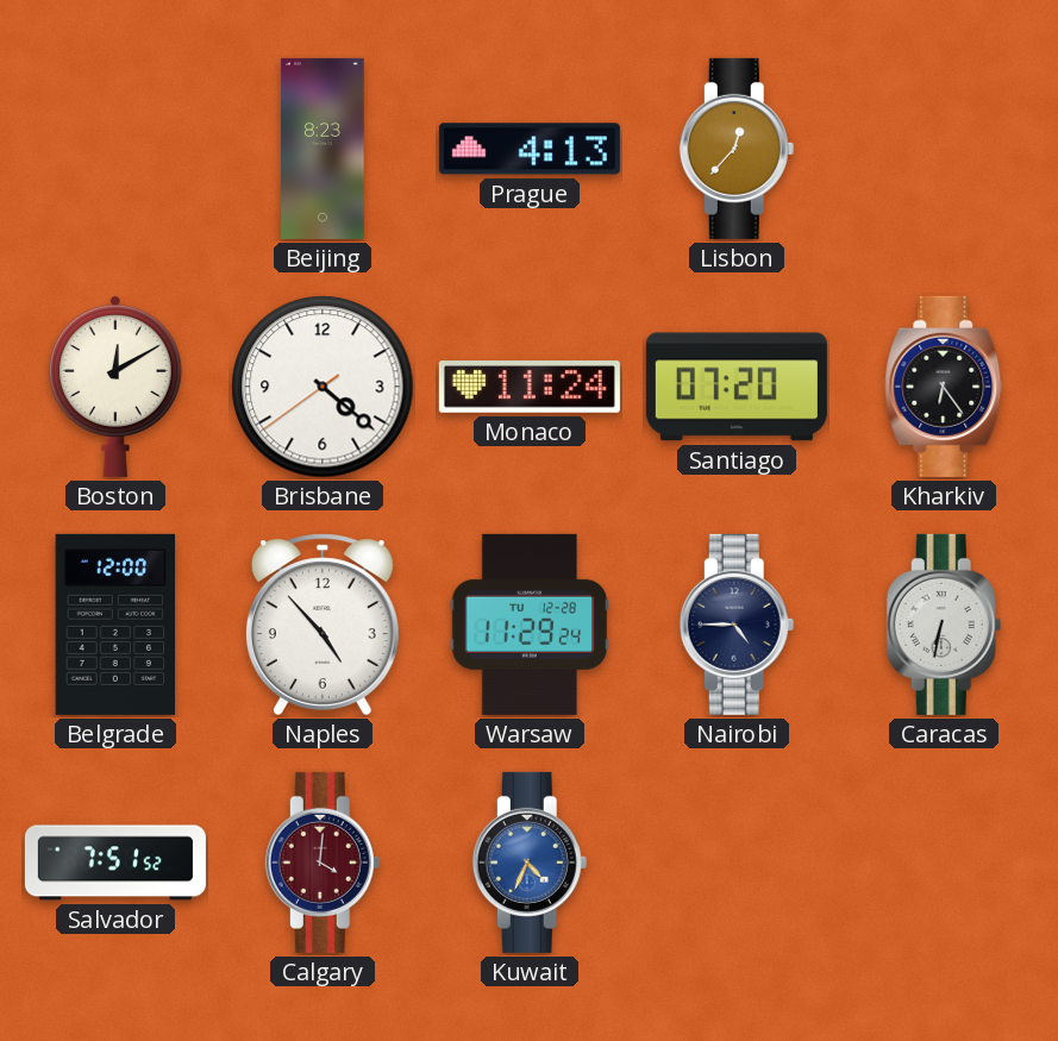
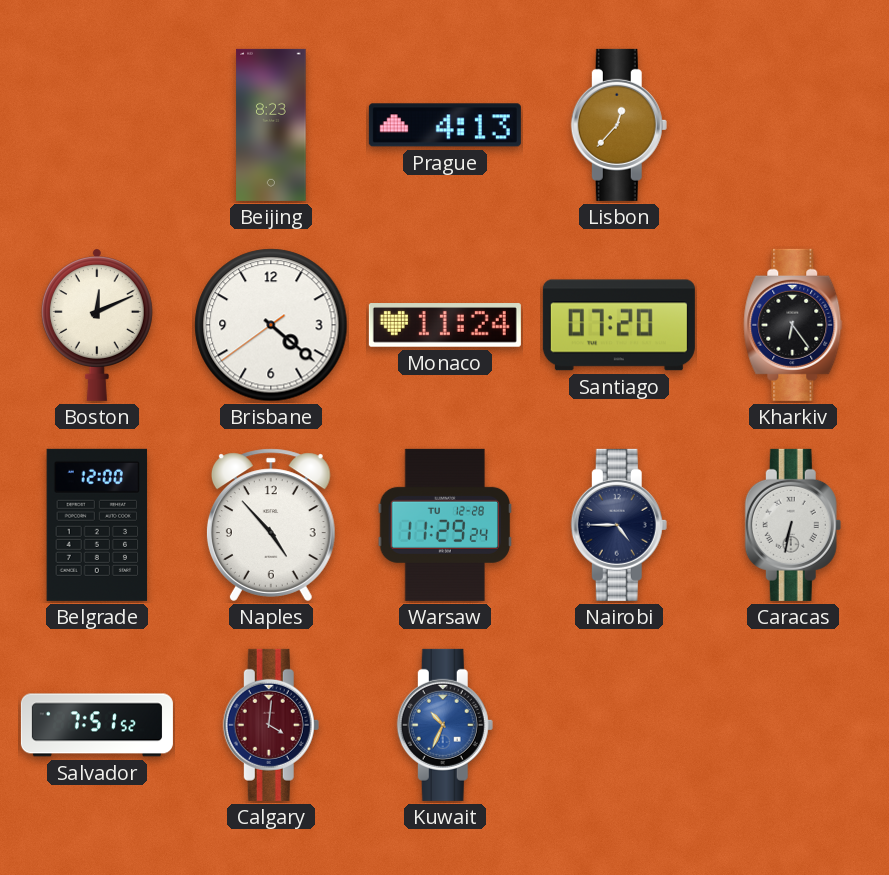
Boston: 12:10 -> 12:11
Kuwait: 4:34 -> 10:34
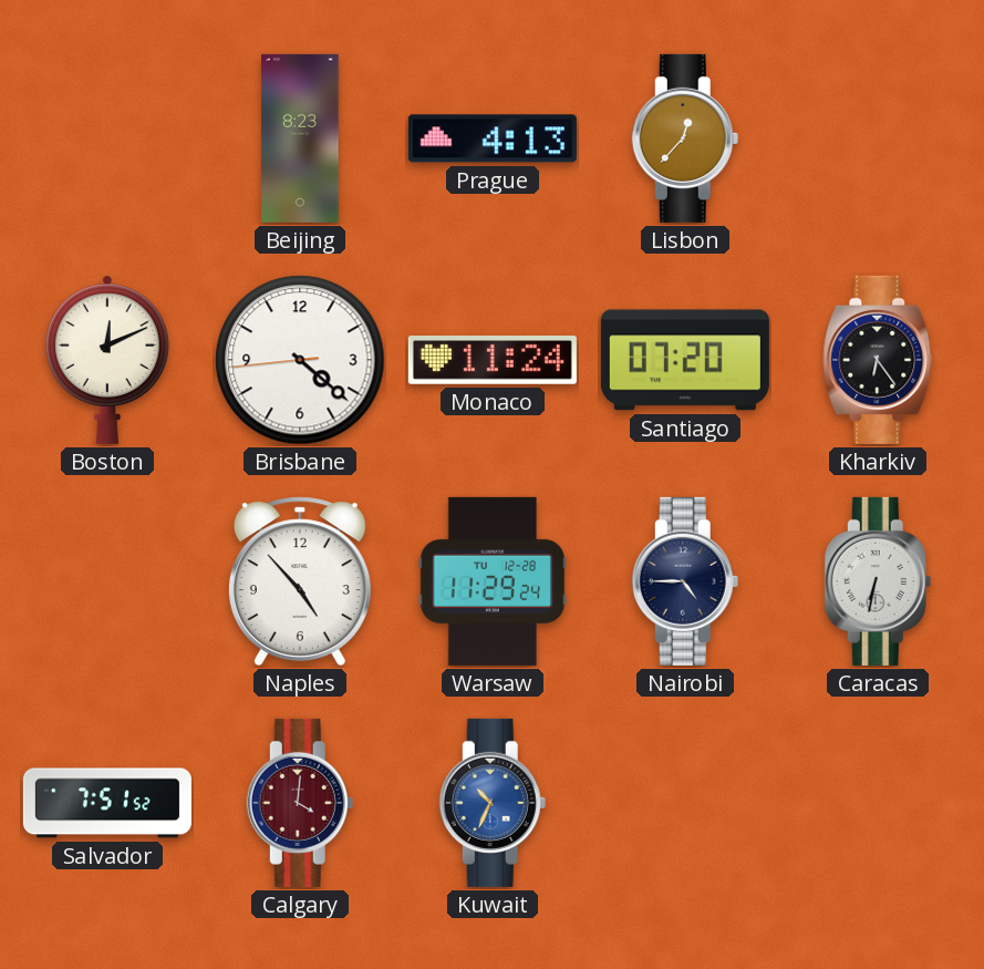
Brisbane: 4:21:39 -> 4:21:44
Belgrade: 12:00 -> none
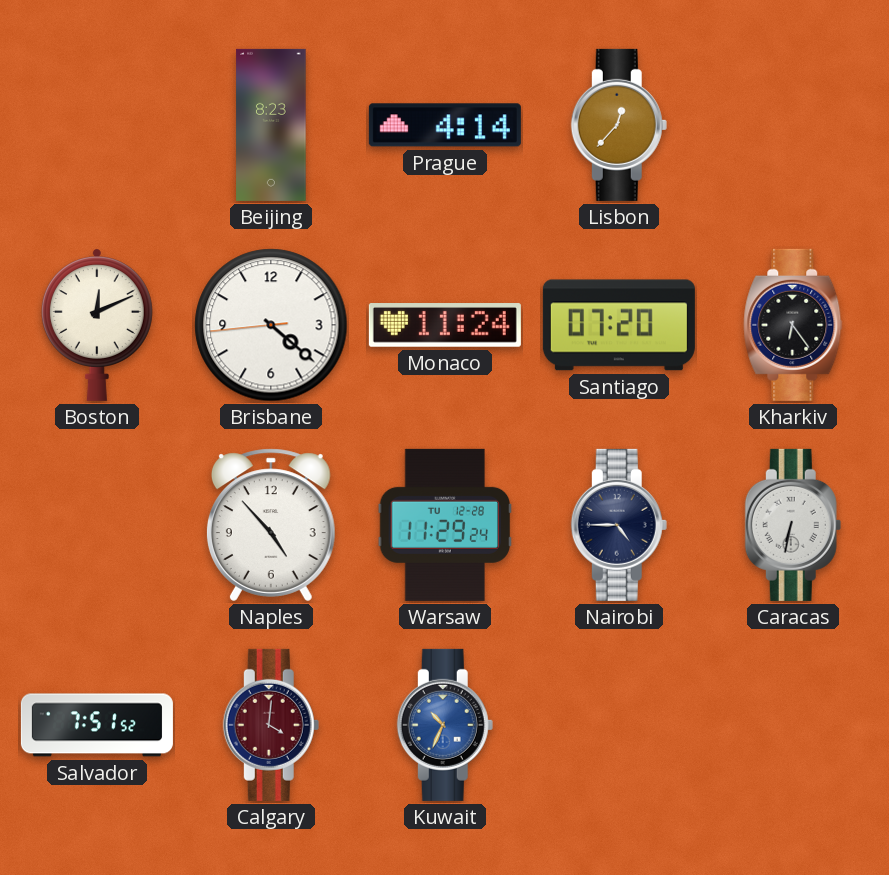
Prague: 4:13 -> 4:14
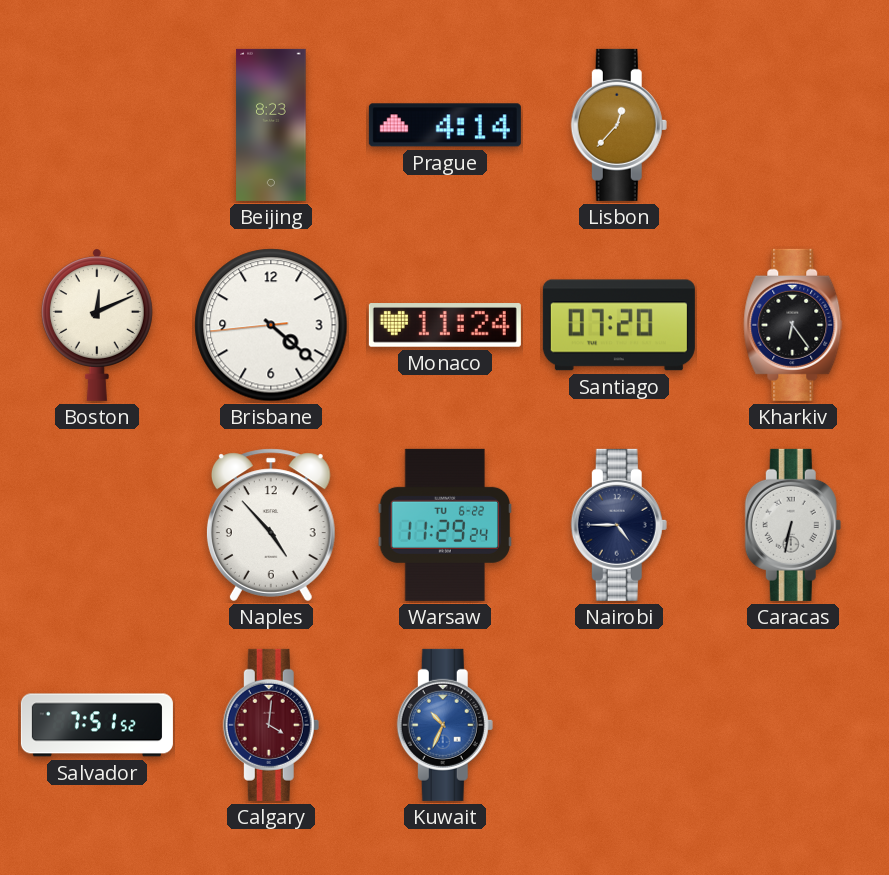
Warsaw date: TU 12-28 -> TU 6-22
